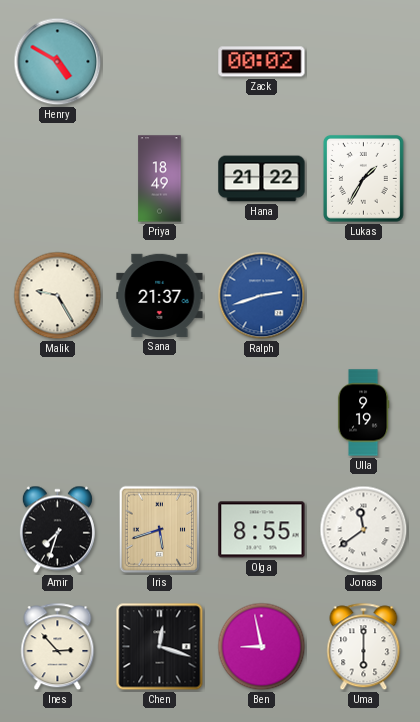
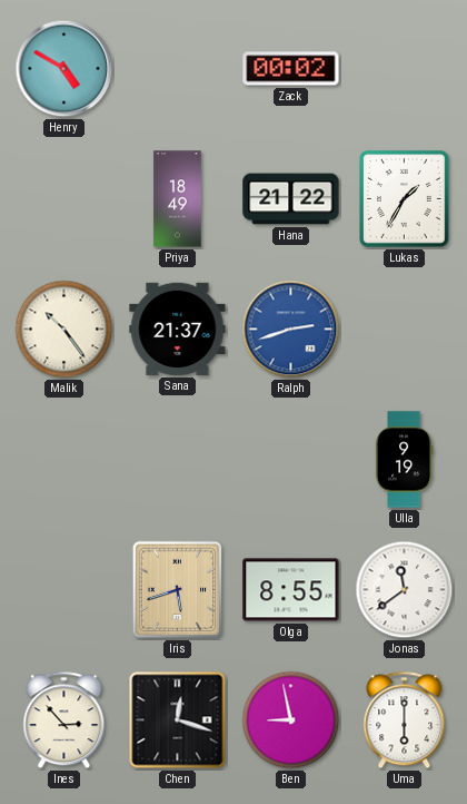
Malik: 9:25 -> 10:24
Amir: 7:33 -> none
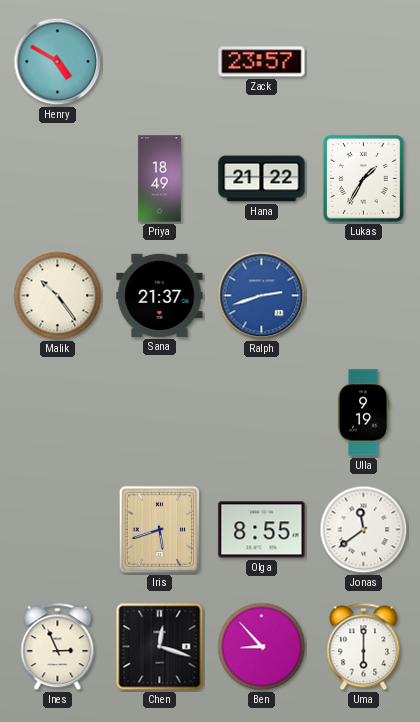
Zack: 00:02 -> 23:57
Ines: 2:53 -> 2:56
Ben: 8:58 -> 8:53
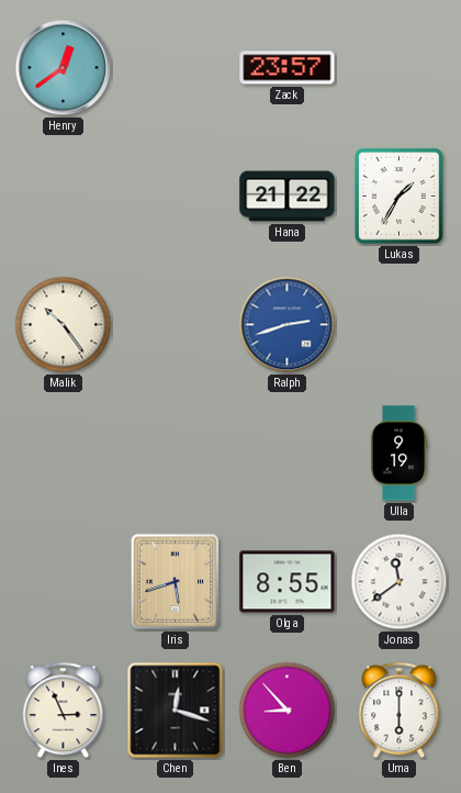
Henry: 4:50 -> 12:39
Priya: 18:49 -> none
Sana: 21:37 -> none
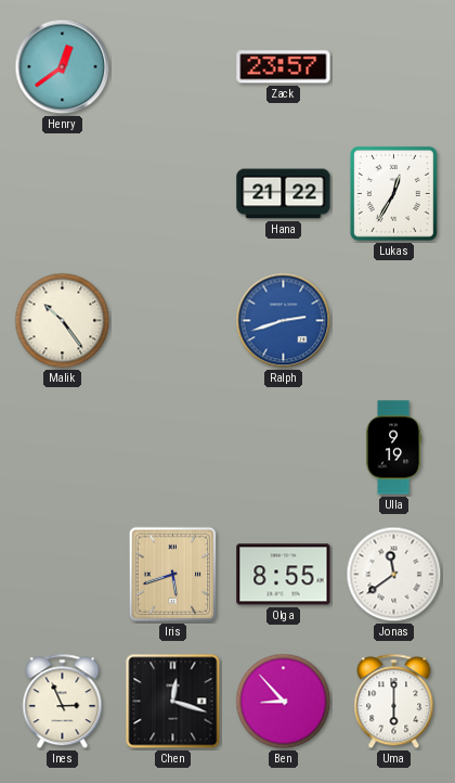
Lukas: 1:35 -> 12:35
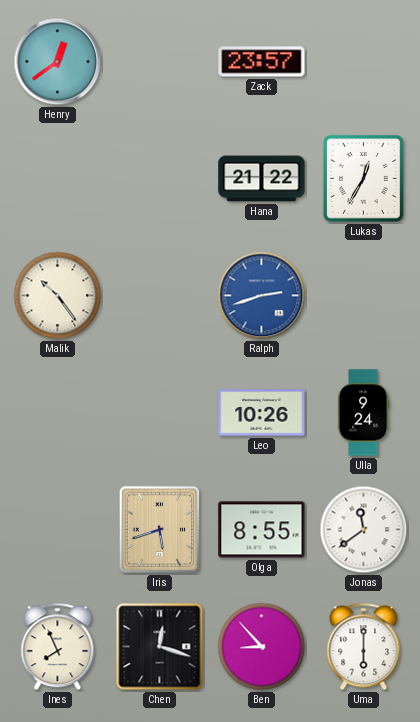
Leo: none -> 10:26
Ulla: 9:19 -> 9:24
Ines: 2:56 -> 7:56
